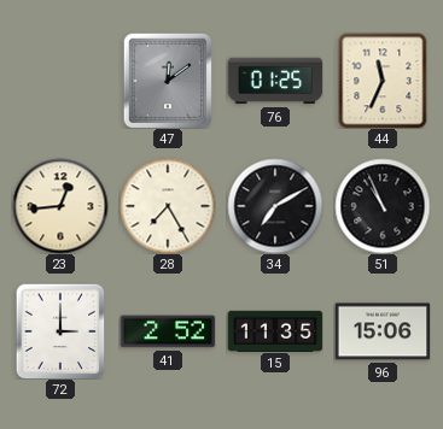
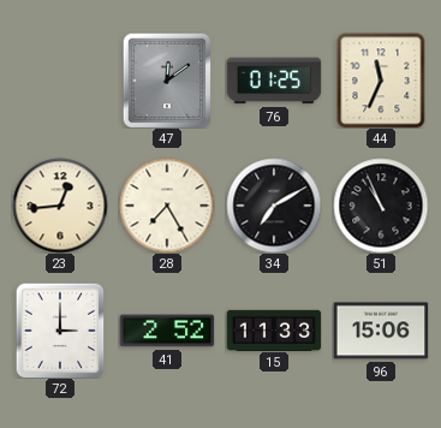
15: 11:35 -> 11:33
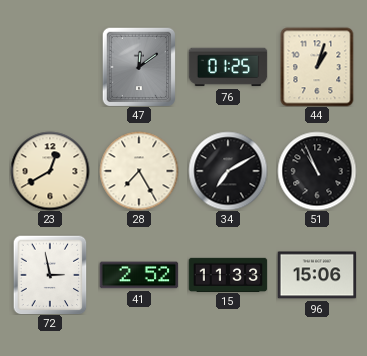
44: 11:34 -> 1:03
23: 12:44 -> 12:40
72: 3:00 -> 2:58
